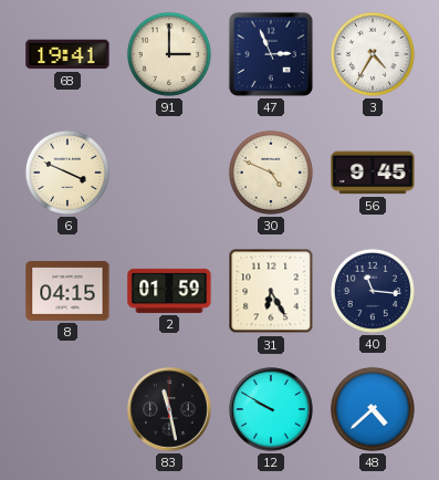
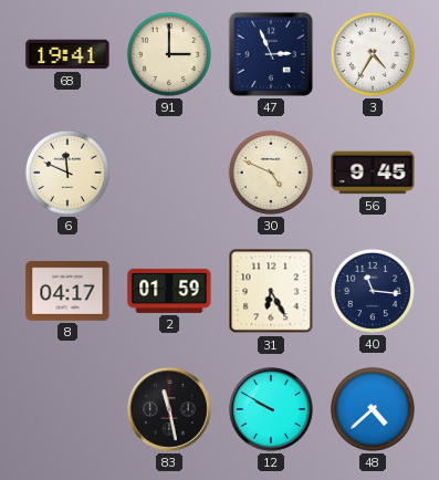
6: 3:49 -> 11:49
8: 04:15 -> 04:17
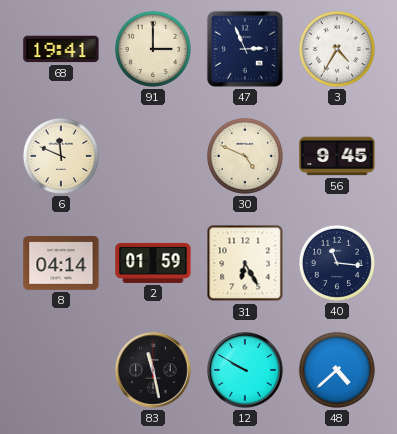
8: 04:17 -> 04:14
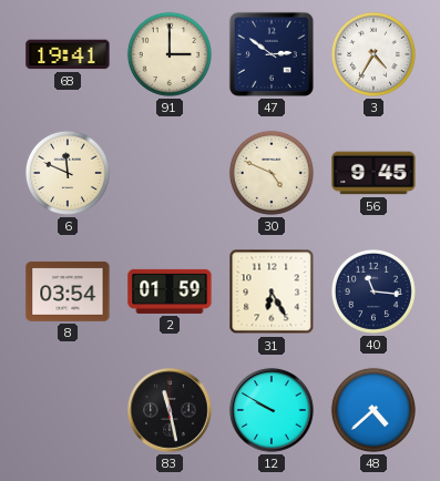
47: 2:56 -> 2:51
8: 04:14 -> 03:54
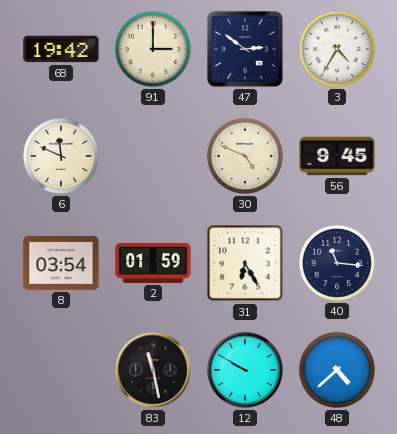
68: 19:41 -> 19:42
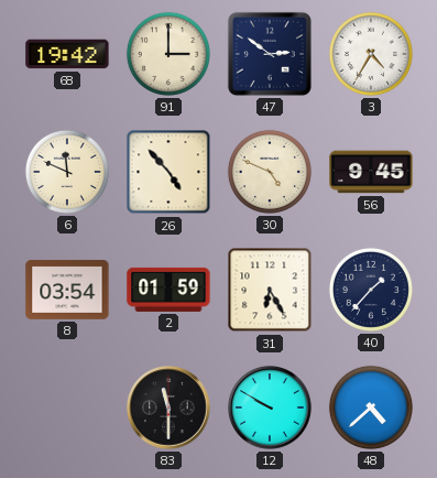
26: none -> 4:53
40: 11:16 -> 1:37
83: 11:28 -> 11:30
